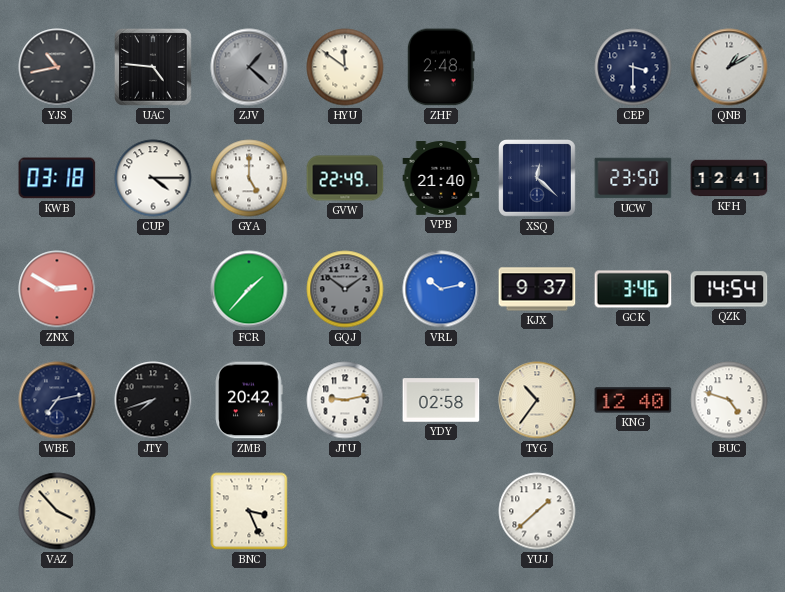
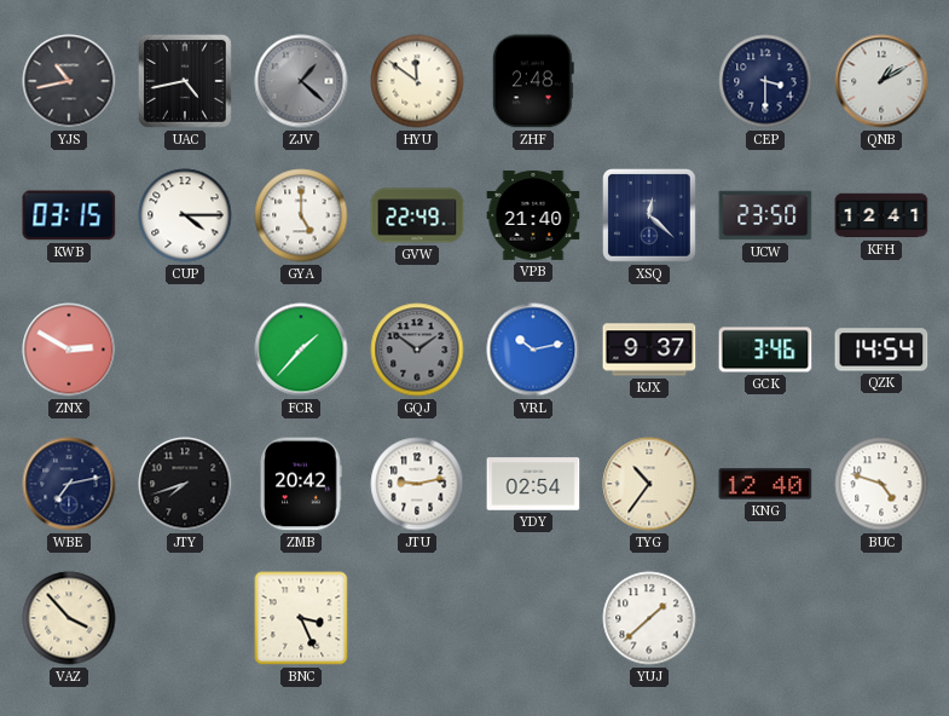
UAC: 4:46 -> 4:43
KWB: 03:18 -> 03:15
YDY: 02:58 -> 02:54
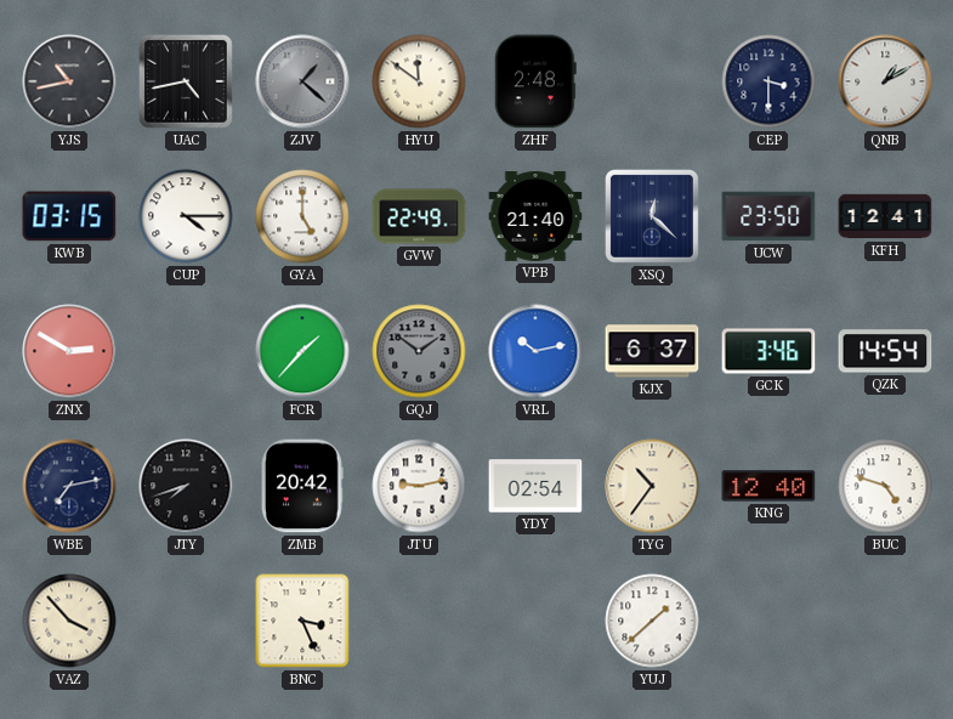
KJX: 9:37 -> 6:37
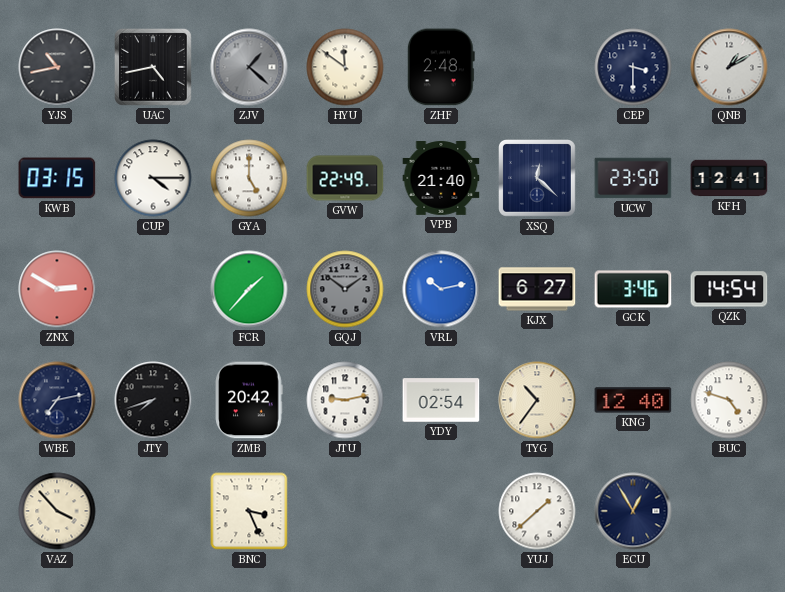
KJX: 6:37 -> 6:27
ECU: none -> 12:55
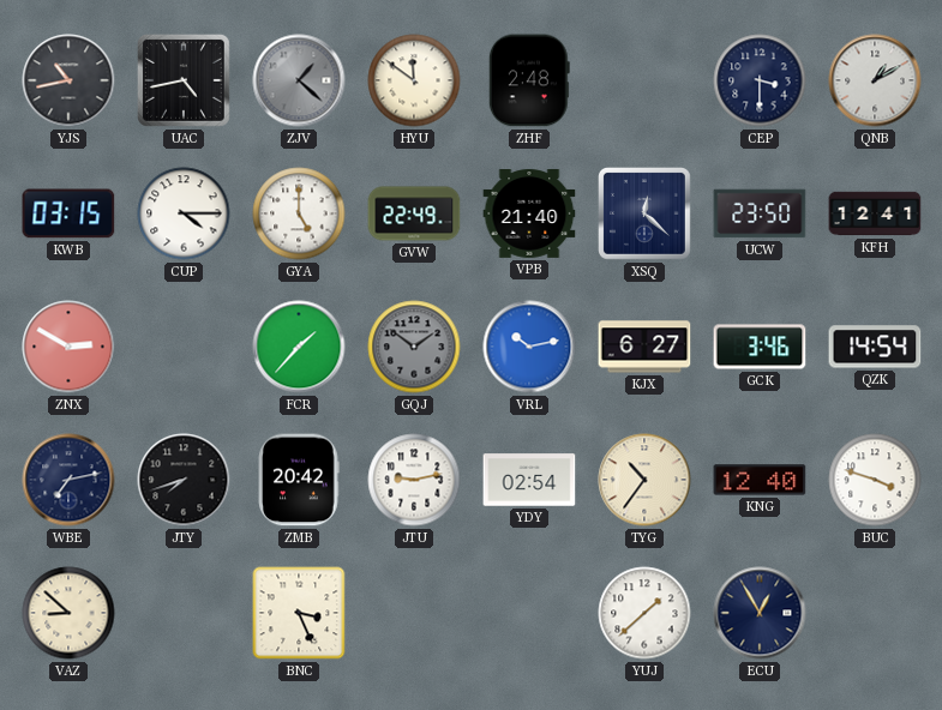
BUC: 4:48 -> 3:48
VAZ: 3:53 -> 8:52
